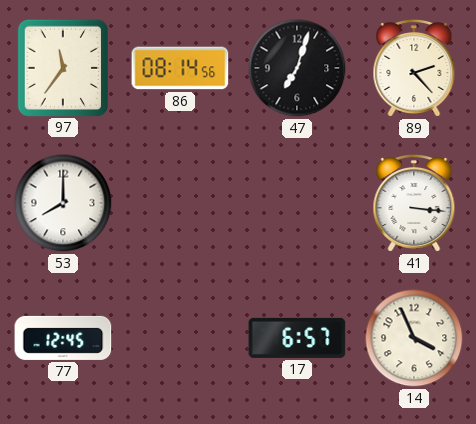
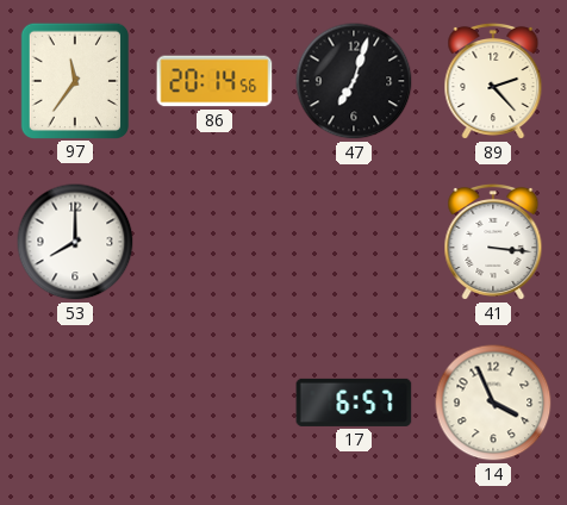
86: 08:14 -> 20:14
77: 12:45 -> none
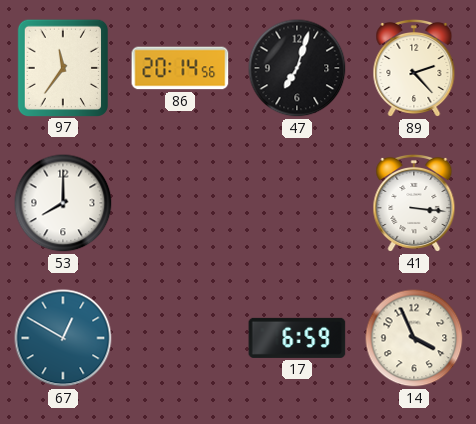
67: none -> 12:50
17: 6:57 -> 6:59
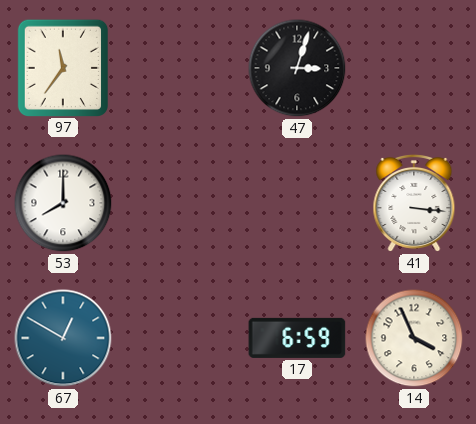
86: 20:14 -> none
47: 7:03 -> 3:03
89: 2:23 -> none
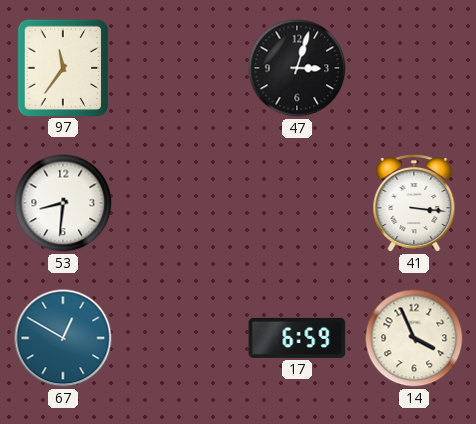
53: 8:00 -> 8:31
